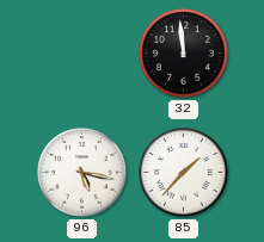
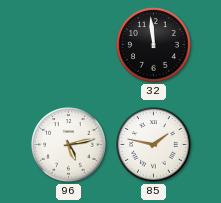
96: 5:17 -> 5:13
85: 1:37 -> 1:47
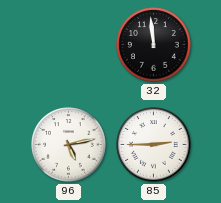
85: 1:47 -> 2:45
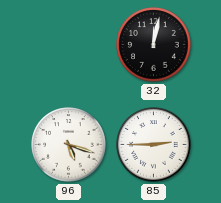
32: 11:59 -> 12:02
96: 5:13 -> 5:18
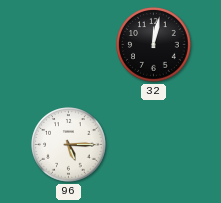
96: 5:18 -> 5:15
85: 2:45 -> none
